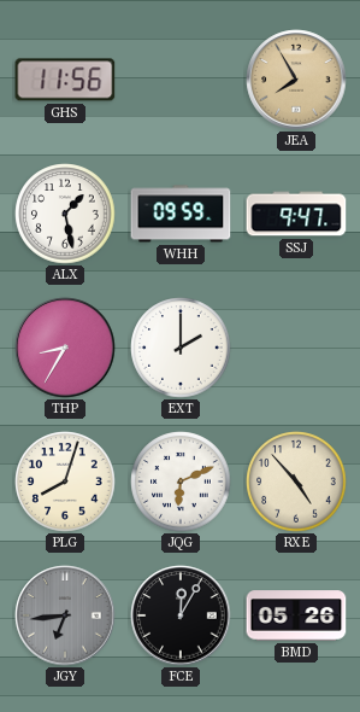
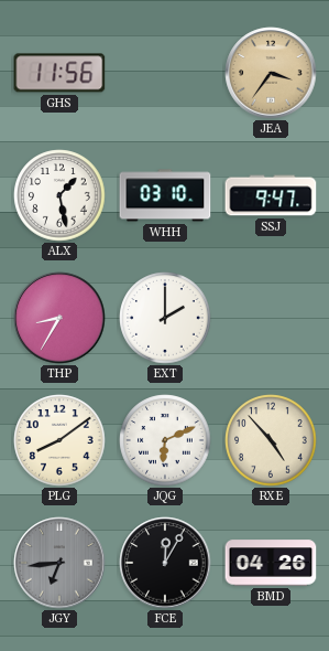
JEA: 7:55 -> 3:36
WHH: 09:59 -> 03:10
PLG: 8:03 -> 8:09
BMD: 05:26 -> 04:26
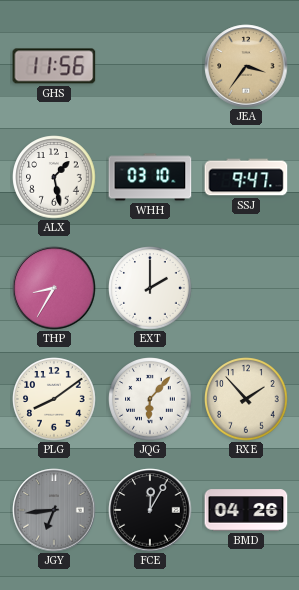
JQG: 6:11 -> 6:07
RXE: 4:53 -> 1:53
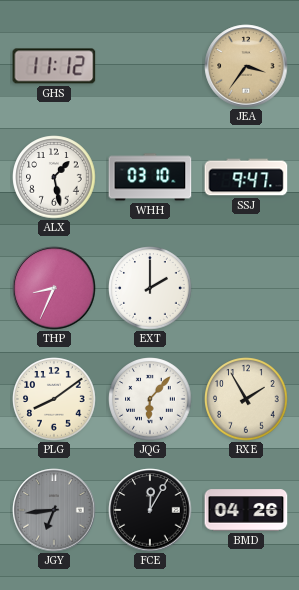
GHS: 11:56 -> 11:12
THP: 8:35 -> 8:34
RXE: 1:53 -> 1:55
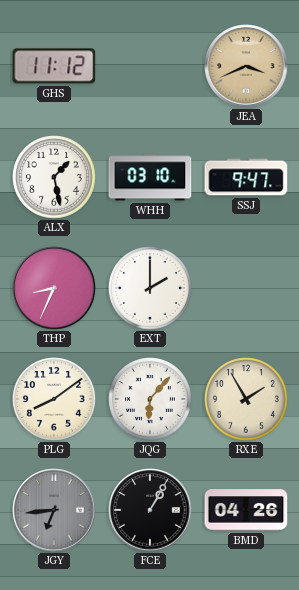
JEA: 3:36 -> 3:41
FCE: 12:05 -> 1:05
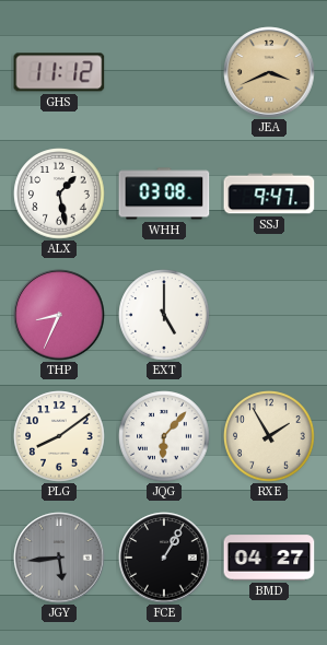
WHH: 03:10 -> 03:08
EXT: 2:00 -> 5:00
JGY: 6:44 -> 5:44
BMD: 04:26 -> 04:27
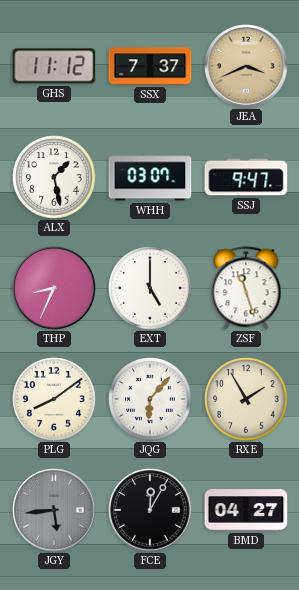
SSX: none -> 7:37
WHH: 03:08 -> 03:07
ZSF: none -> 11:27
FCE: 1:05 -> 12:05
